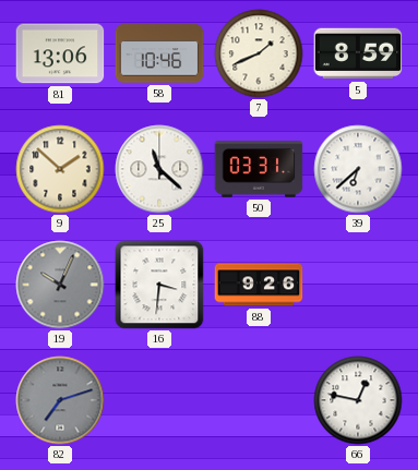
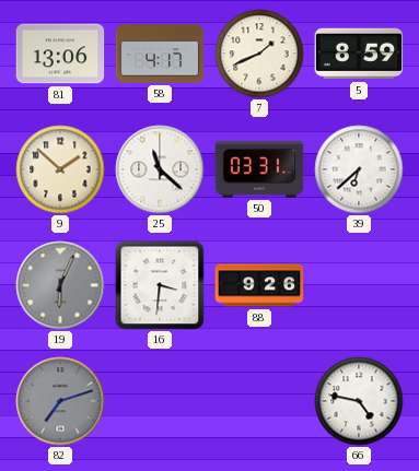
58: 10:46 -> 4:17
19: 10:04 -> 6:04
66: 12:47 -> 4:47
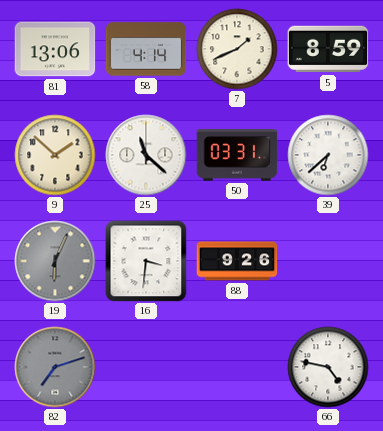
58: 4:17 -> 4:14
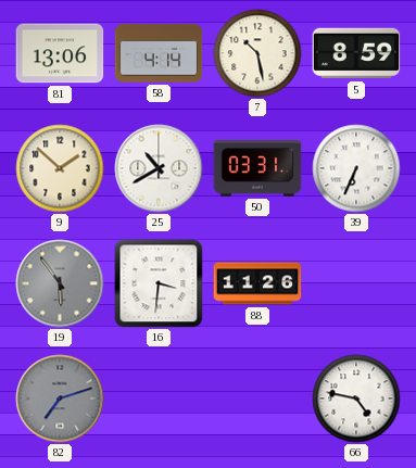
7: 1:41 -> 10:28
25: 11:22 -> 10:40
39: 6:38 -> 6:34
19: 6:04 -> 5:54
88: 9:26 -> 11:26
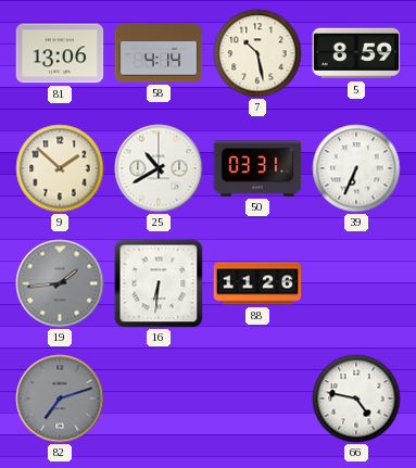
19: 5:54 -> 1:44
16: 3:31 -> 6:31
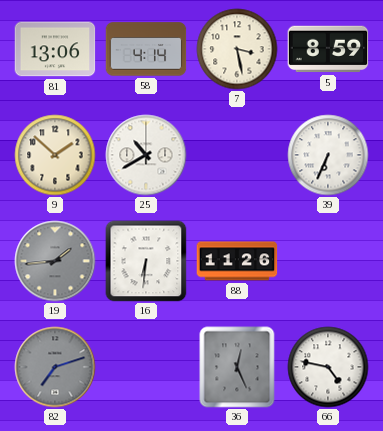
7: 10:28 -> 3:28
50: 03:31 -> none
36: none -> 12:26
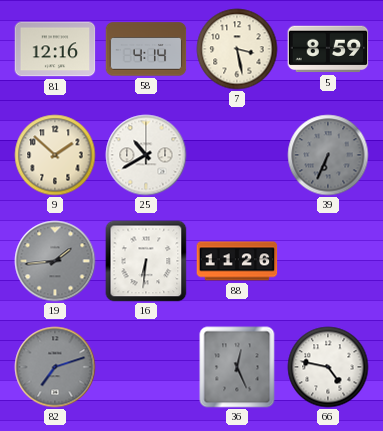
81: 13:06 -> 12:16
39 dial: white -> grey
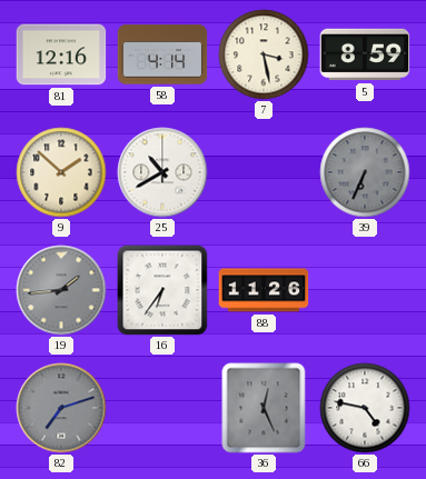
16: 6:31 -> 6:36
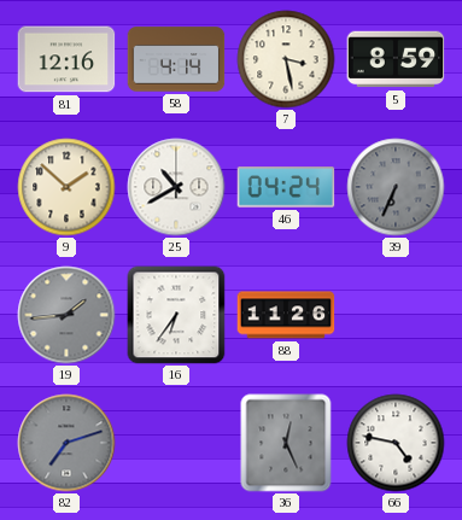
46: none -> 04:24
